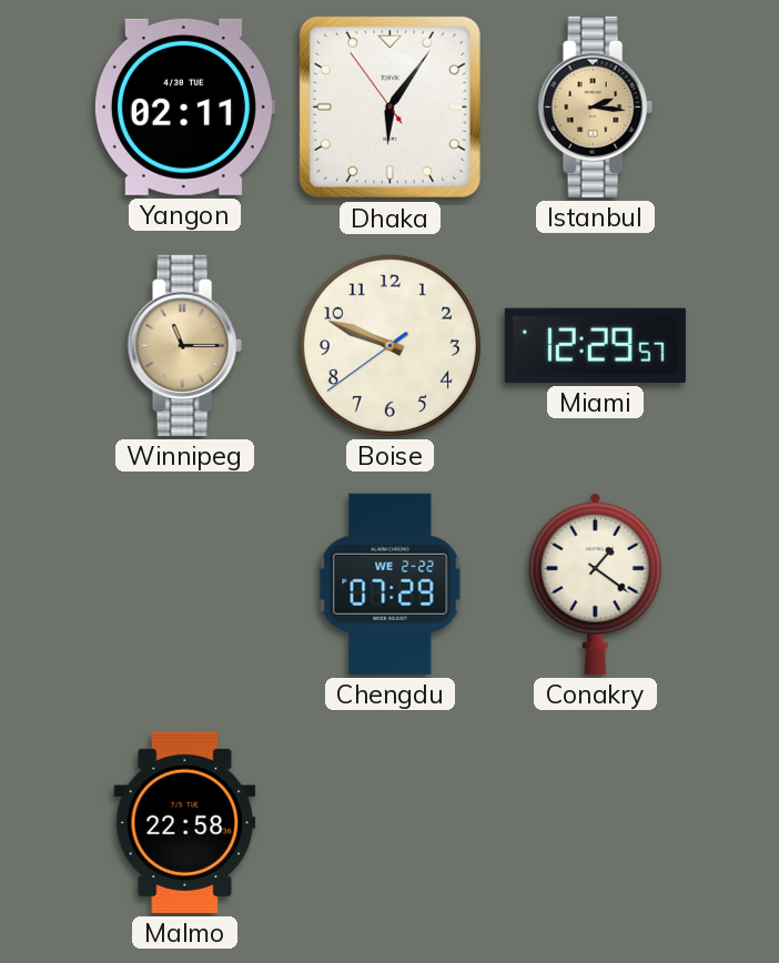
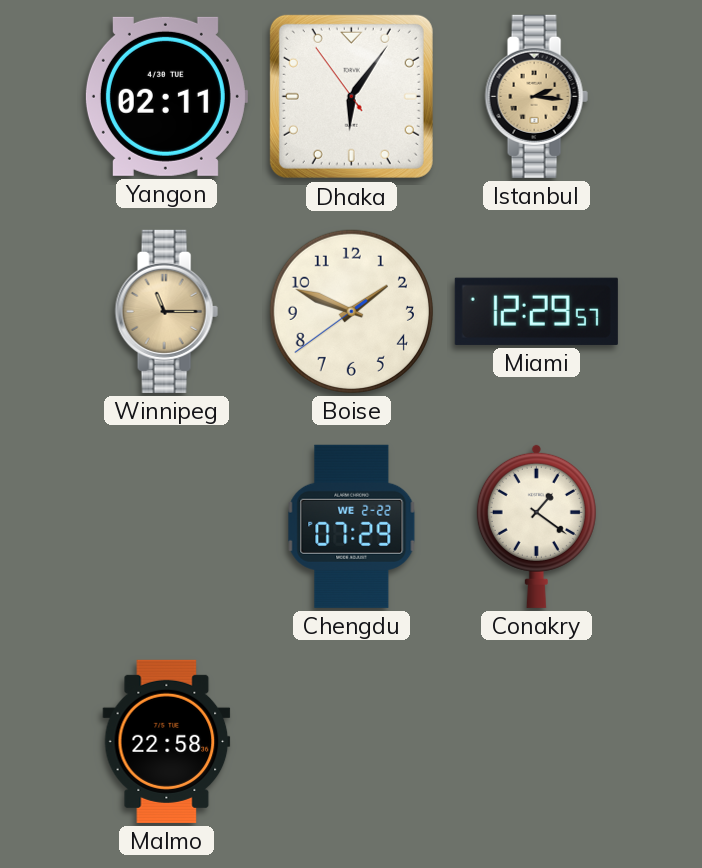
Boise: 9:48 -> 1:48
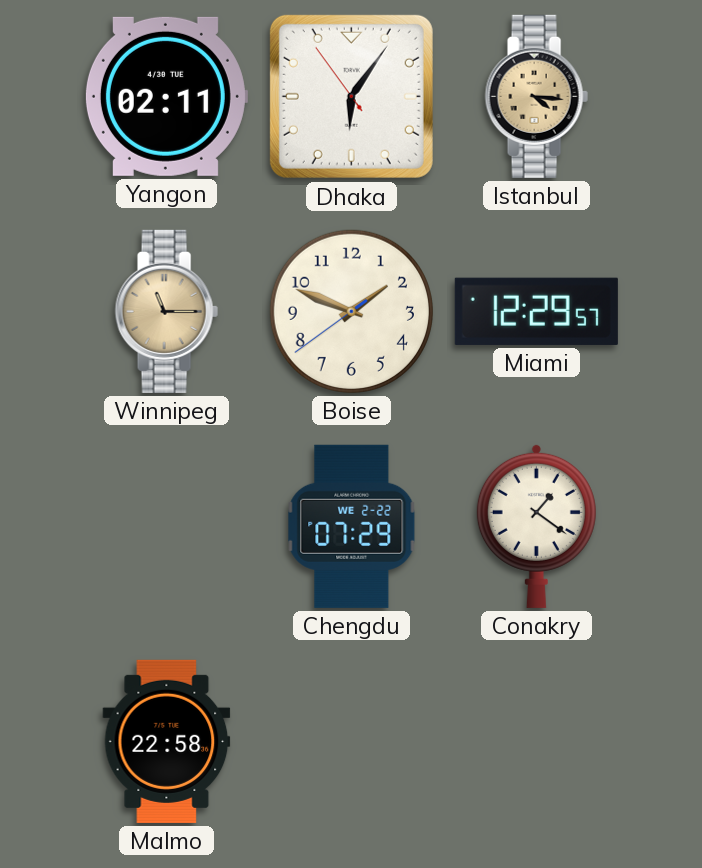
Istanbul: 2:16 -> 4:16
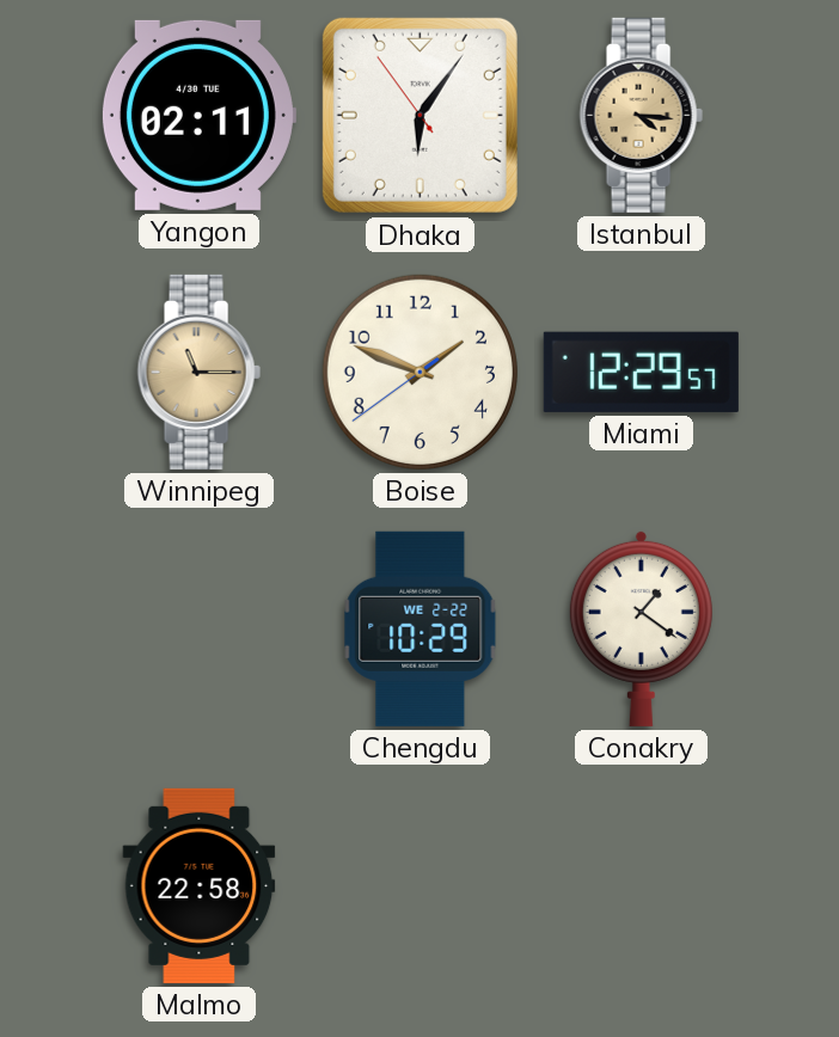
Chengdu: 07:29 -> 10:29
